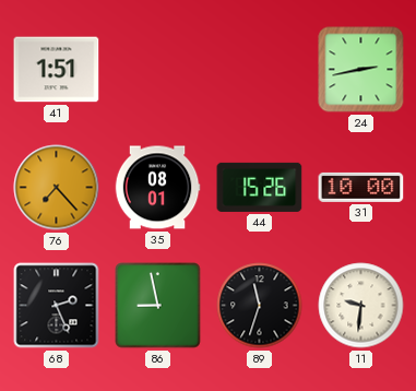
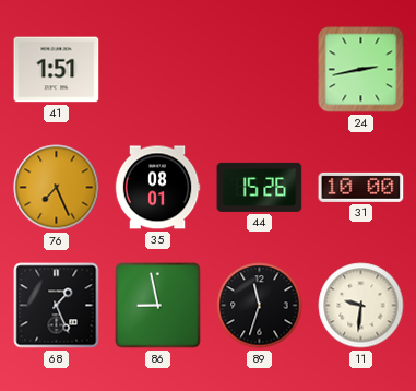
76: 7:23 -> 7:26
68: 2:26 -> 1:26
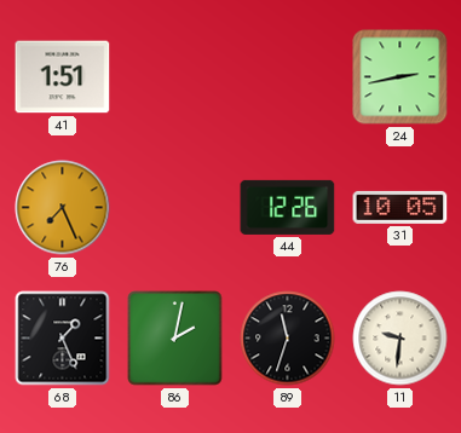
35: 08:01 -> none
44: 15:26 -> 12:26
31: 10:00 -> 10:05
86: 8:58 -> 2:02
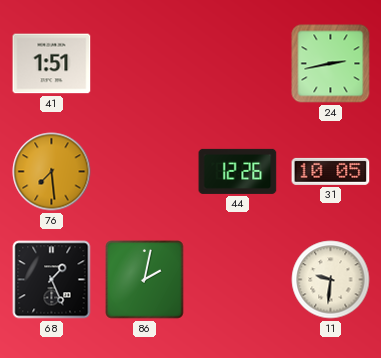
76: 7:26 -> 7:29
89: 11:33 -> none
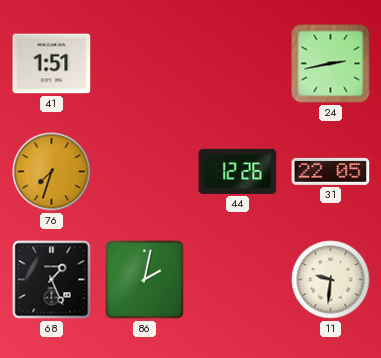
76: 7:29 -> 7:33
31: 10:05 -> 22:05
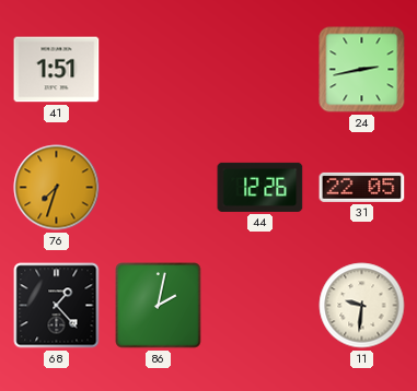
68: 1:26 -> 1:23
